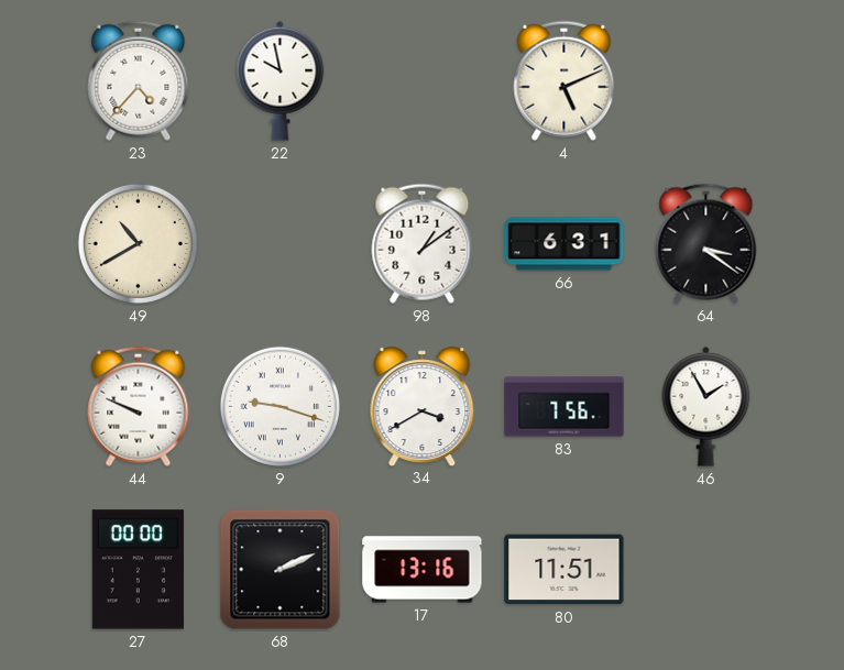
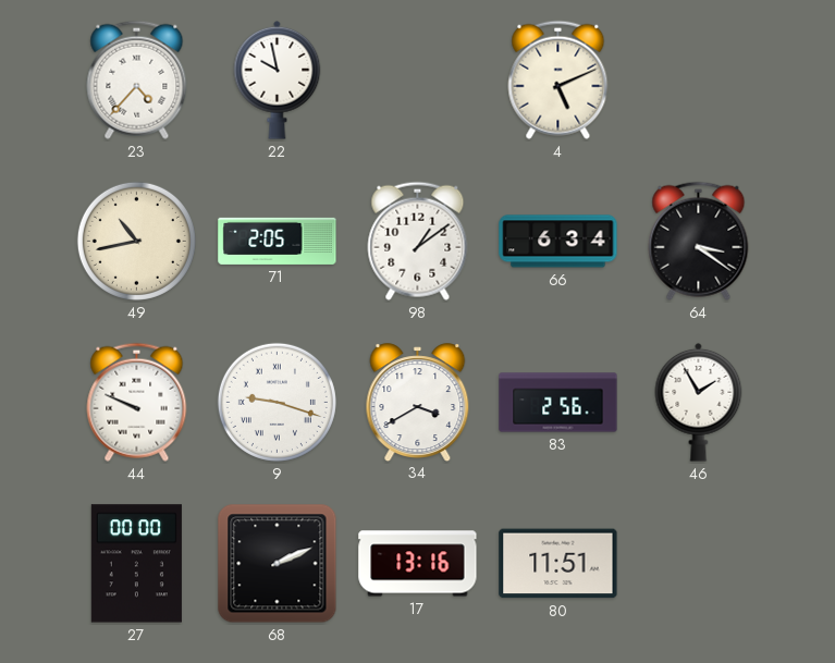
49: 10:40 -> 10:43
71: none -> 2:05
66: 6:31 -> 6:34
83: 7:56 -> 2:56
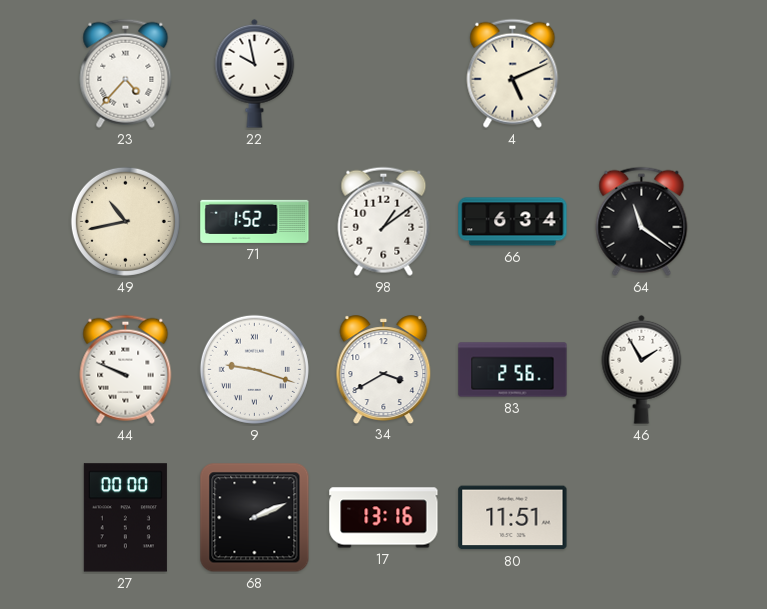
71: 2:05 -> 1:52
64: 3:21 -> 11:21
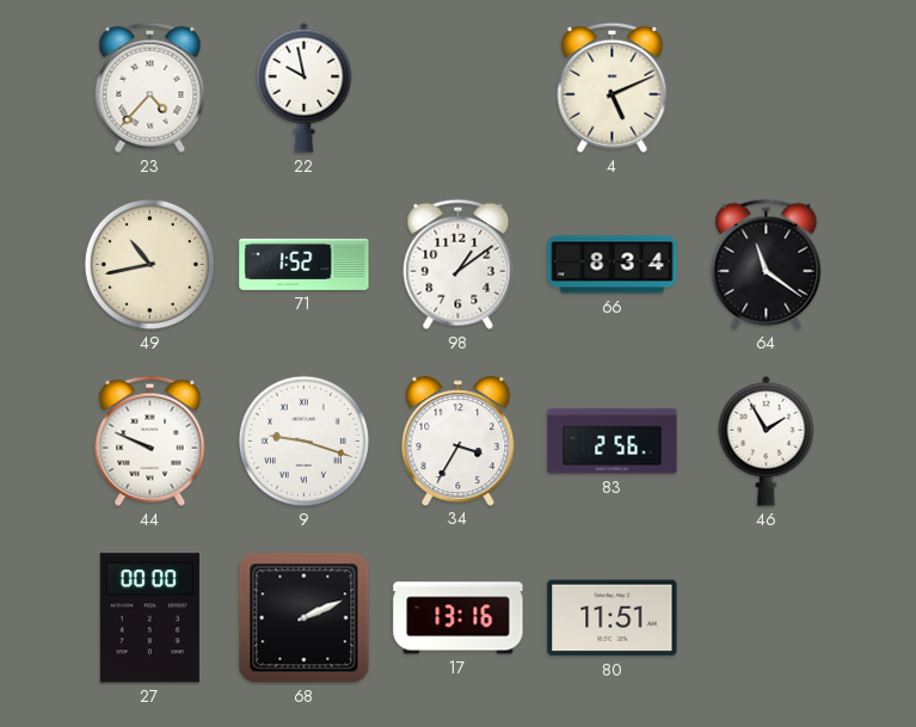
66: 6:34 -> 8:34
34: 3:40 -> 3:35
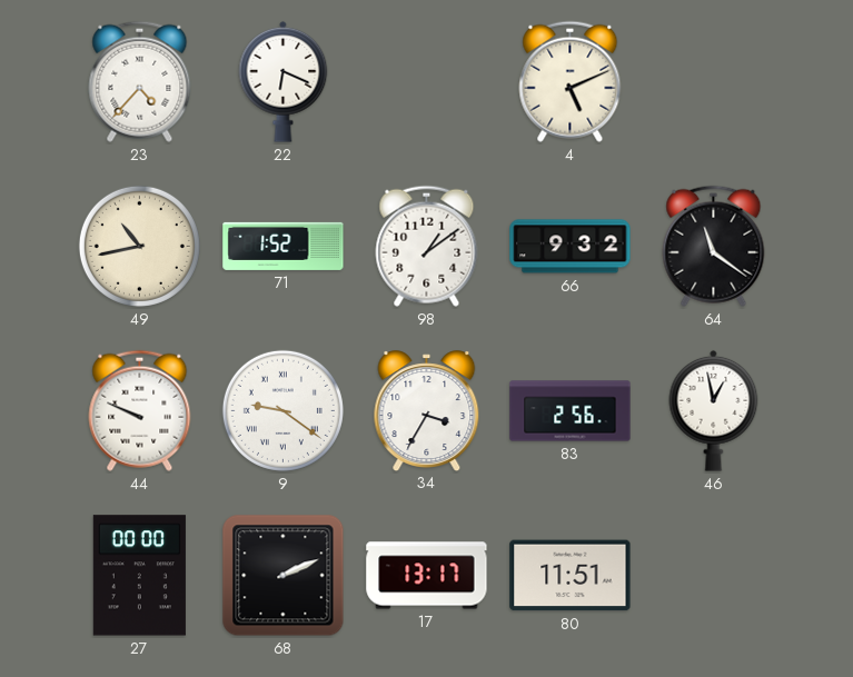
22: 9:58 -> 6:19
66: 8:34 -> 9:32
9: 9:18 -> 9:21
46: 1:55 -> 12:58
17: 13:16 -> 13:17
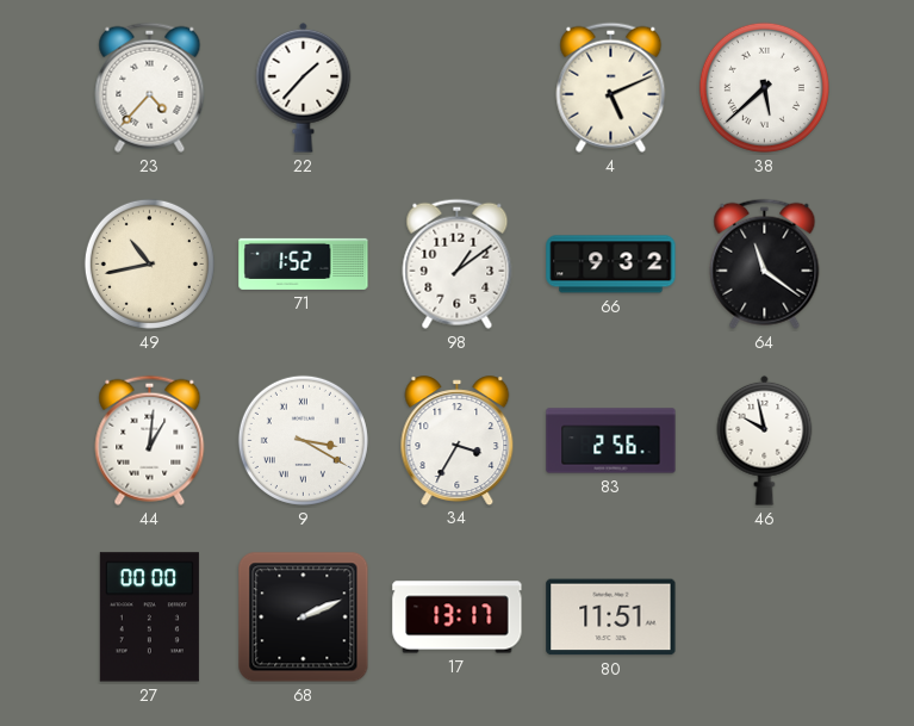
22: 6:19 -> 1:37
38: none -> 5:38
44: 9:49 -> 1:01
9: 9:21 -> 3:20
46: 12:58 -> 9:58
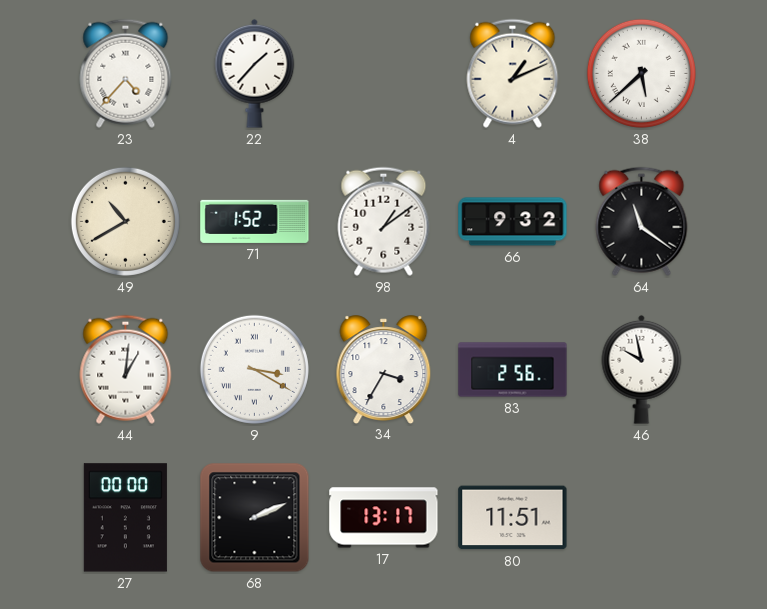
4: 5:11 -> 1:11
49: 10:43 -> 10:40
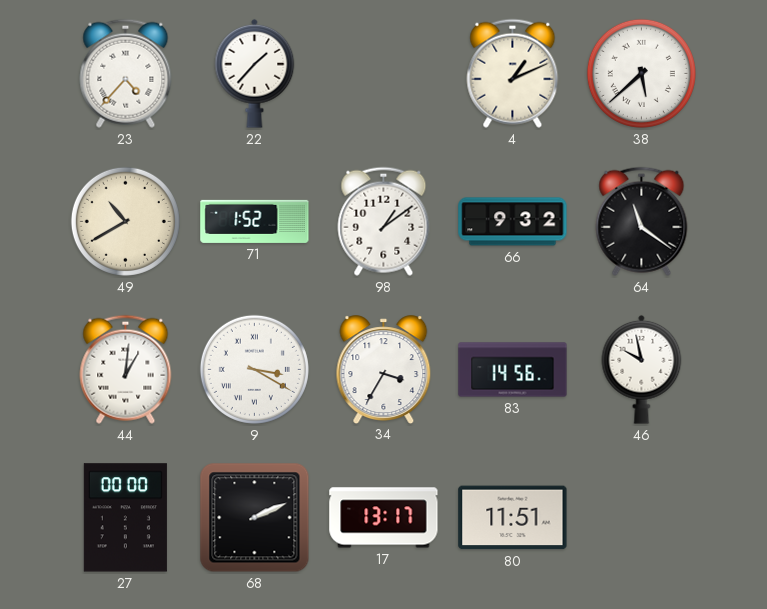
83: 2:56 -> 14:56
